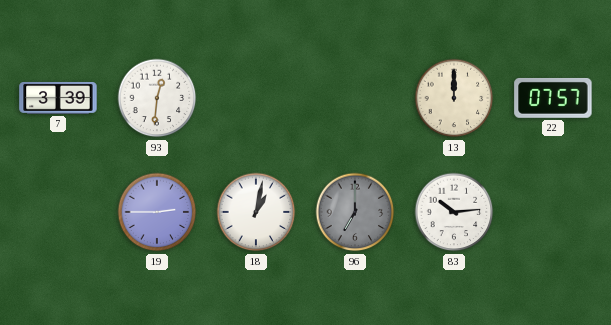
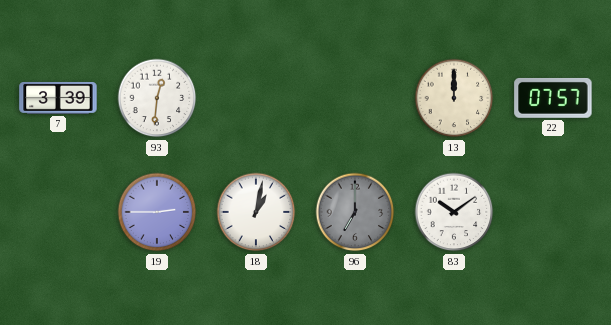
83: 10:14 -> 10:09
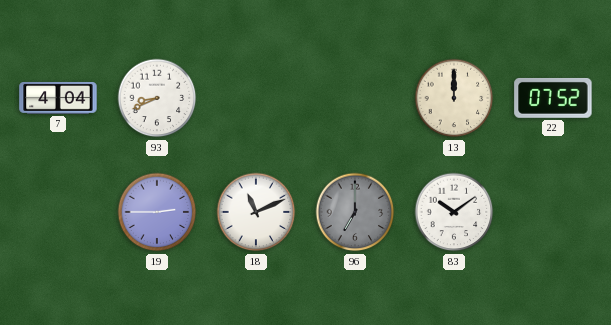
7: 3:39 -> 4:04
93: 12:31 -> 8:41
22: 07:57 -> 07:52
18: 1:02 -> 11:11
